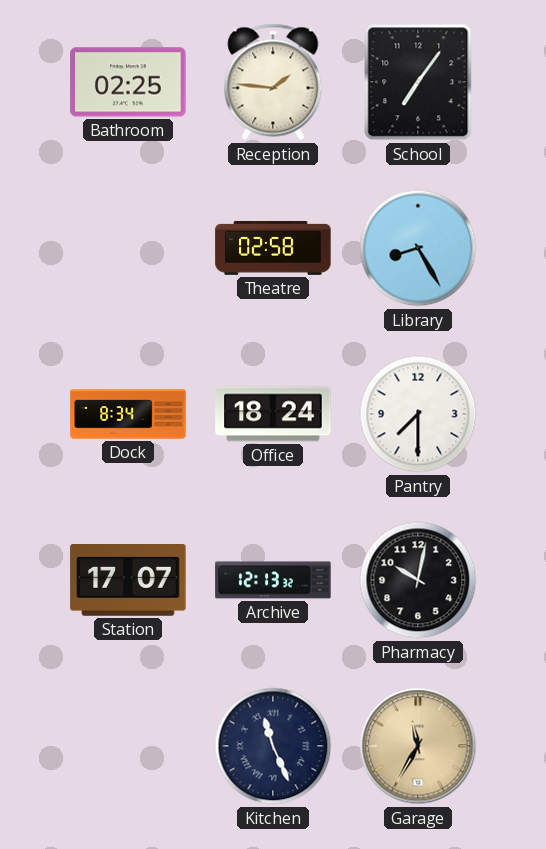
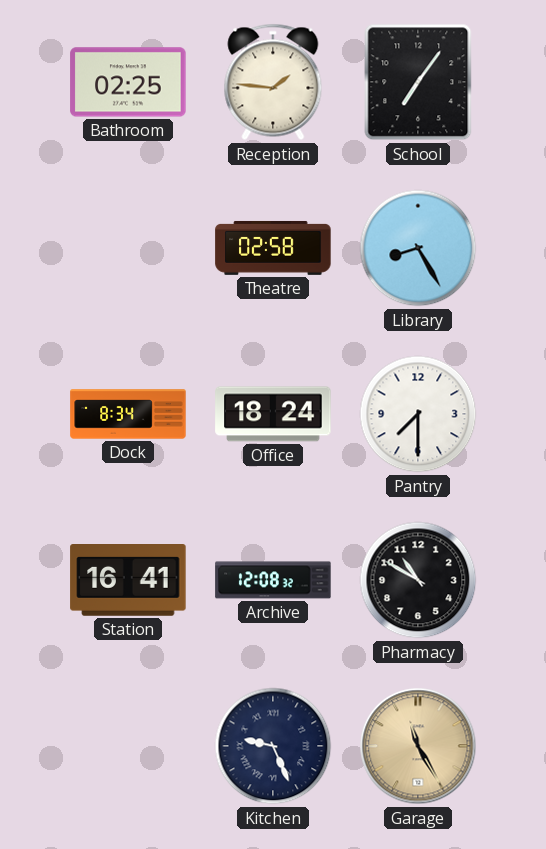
Station: 17:07 -> 16:41
Archive: 12:13 -> 12:08
Pharmacy: 10:02 -> 10:50
Kitchen: 11:26 -> 9:26
Garage: 11:35 -> 11:25
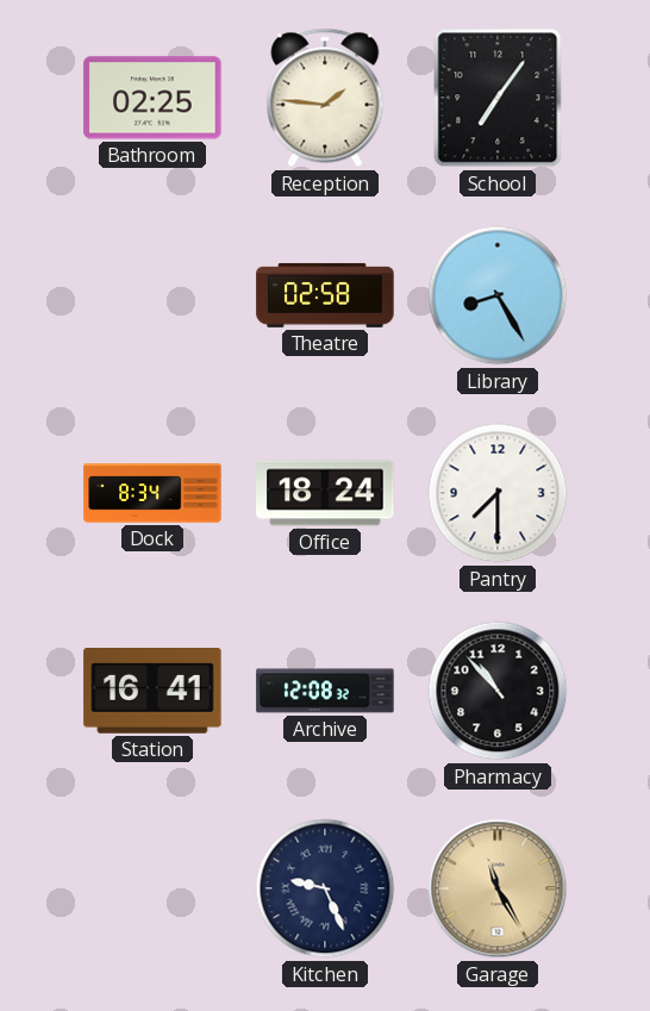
Pharmacy: 10:50 -> 10:53
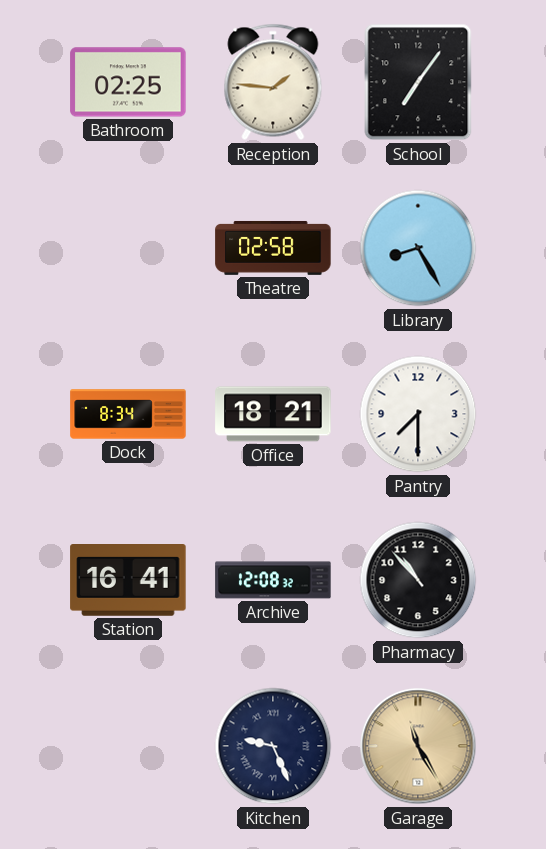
Office: 18:24 -> 18:21
